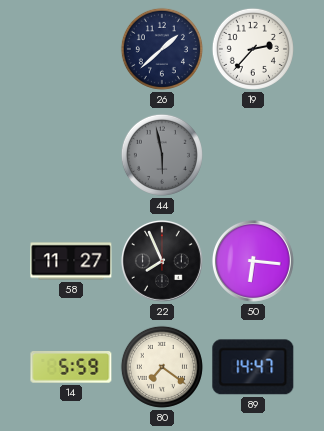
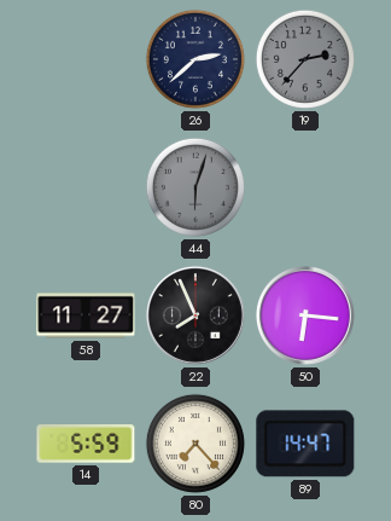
26: 1:38 -> 2:38
19 dial: white -> grey
44: 5:58 -> 6:03
80: 7:21 -> 7:23
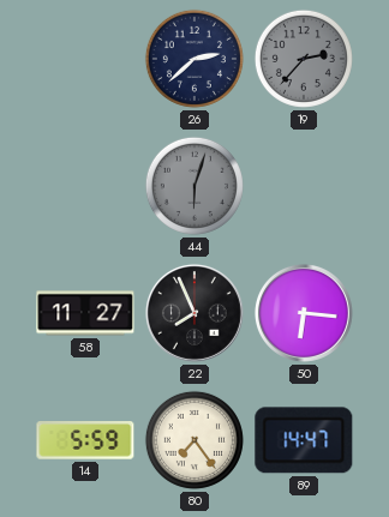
80: 7:23 -> 7:24
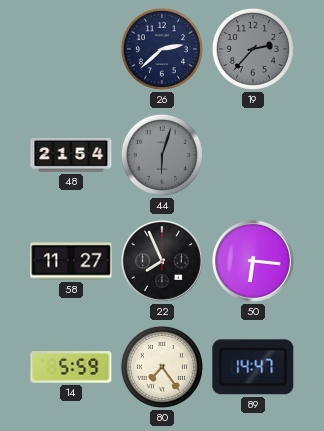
48: none -> 21:54
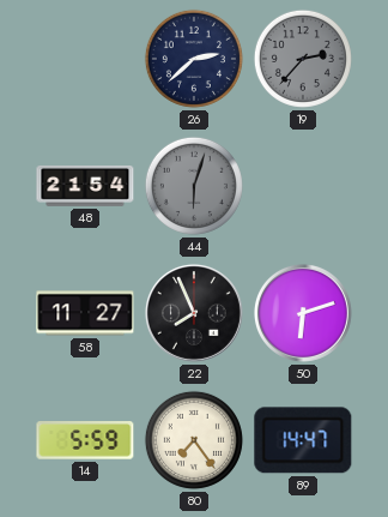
50: 6:16 -> 6:12
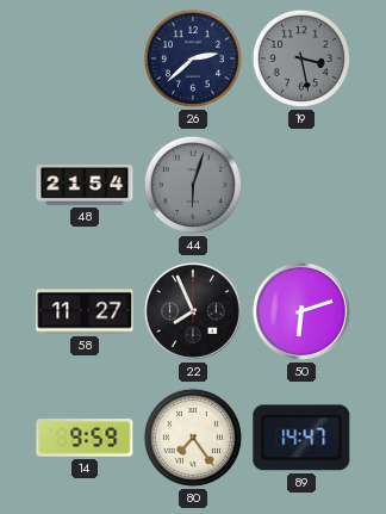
19: 2:37 -> 3:28
14: 5:59 -> 9:59
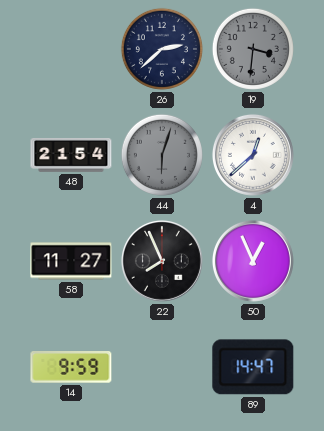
19: 3:28 -> 3:31
4: none -> 12:38
50: 6:12 -> 12:56
80: 7:24 -> none
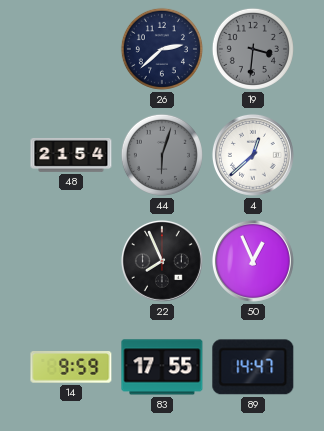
58: 11:27 -> none
83: none -> 17:55
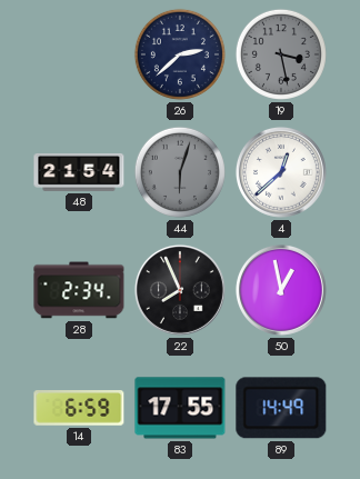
19: 3:31 -> 3:28
28: none -> 2:34
50: 12:56 -> 12:58
14: 9:59 -> 6:59
89: 14:47 -> 14:49
